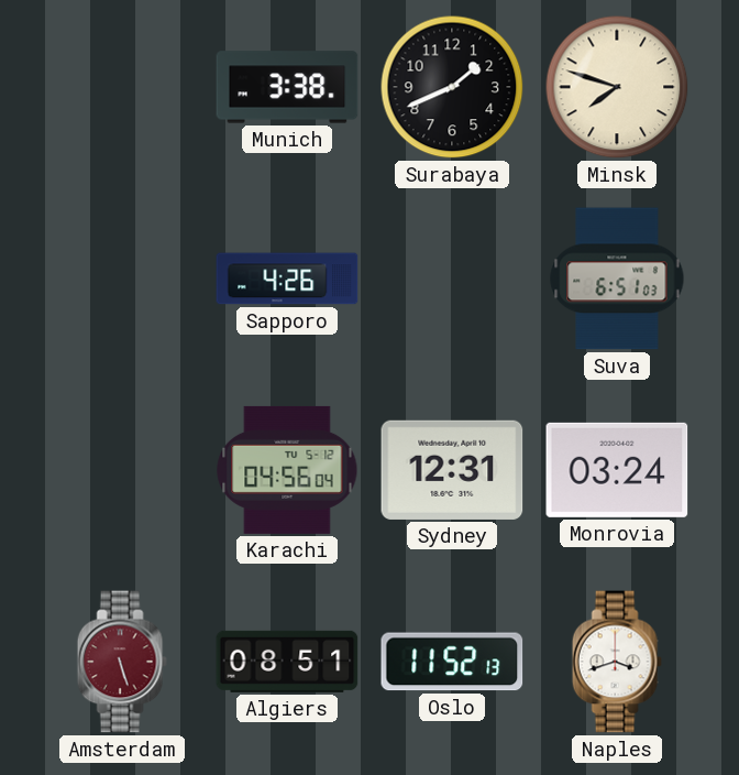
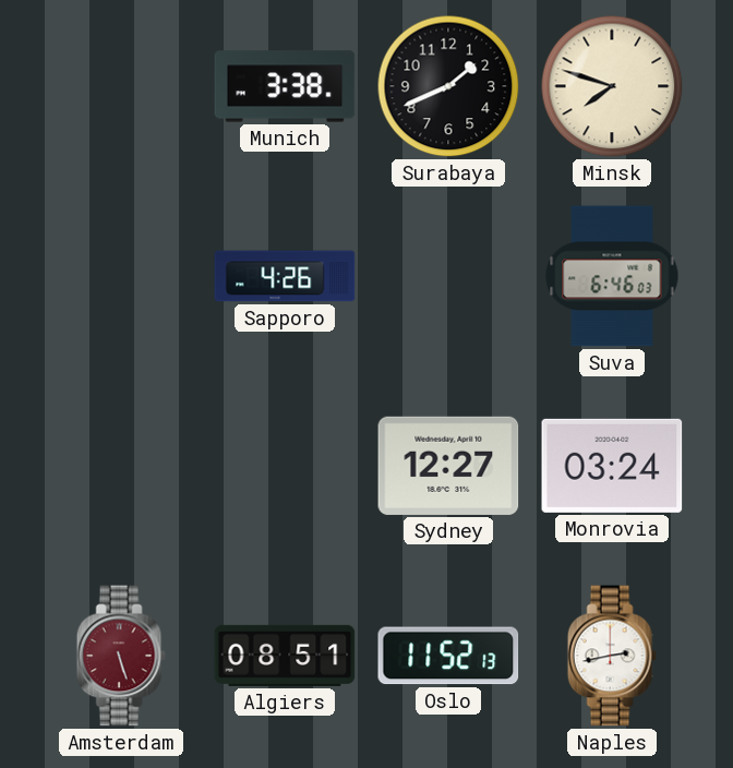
Suva: 6:51 -> 6:46
Karachi: 04:56 -> none
Sydney: 12:31 -> 12:27
Naples: 3:42 -> 2:43
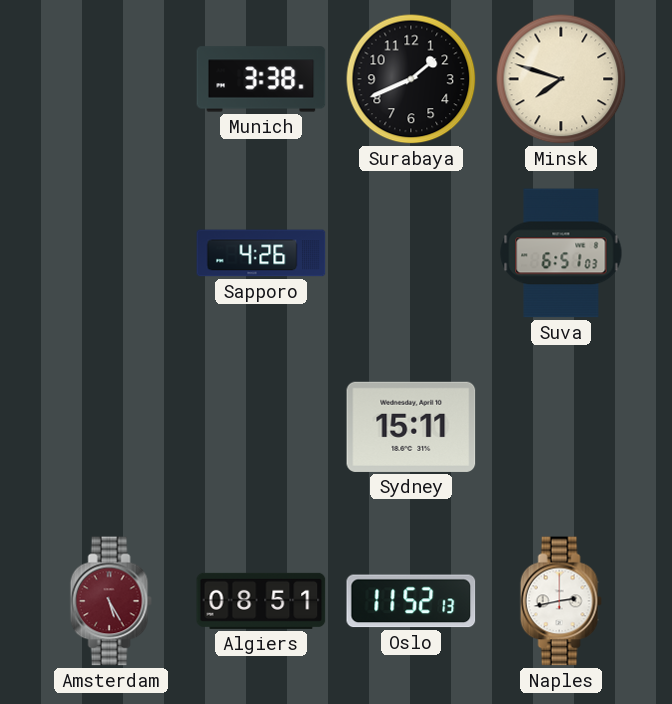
Suva: 6:46 -> 6:51
Sydney: 12:27 -> 15:11
Monrovia: 03:24 -> none
Amsterdam: 5:27 -> 5:25
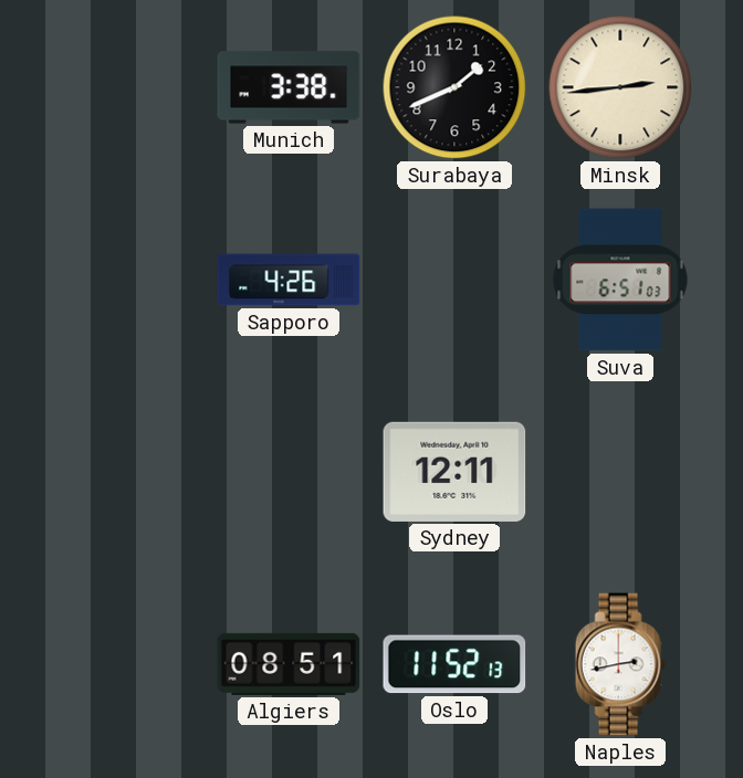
Minsk: 7:48 -> 2:44
Sydney: 15:11 -> 12:11
Amsterdam: 5:25 -> none
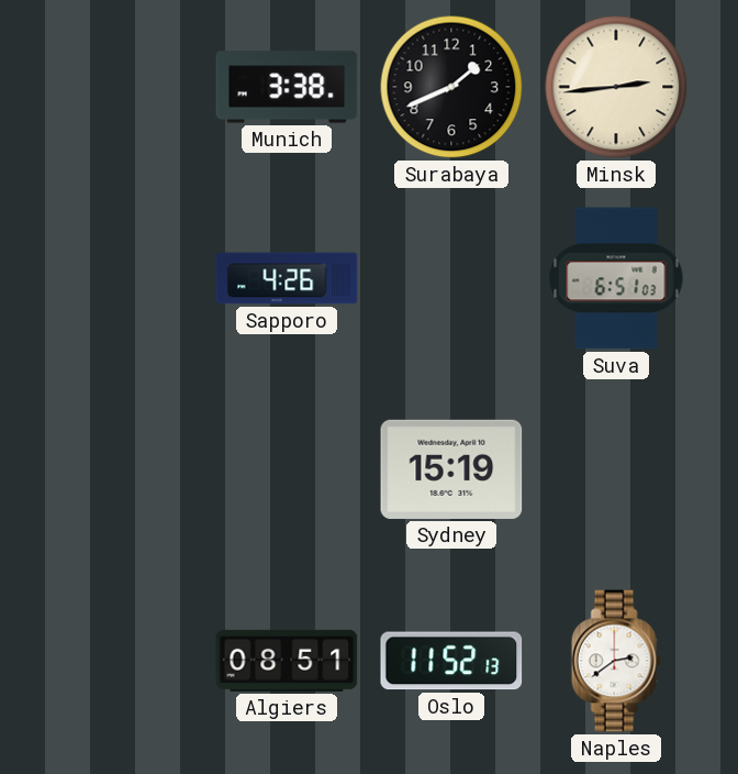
Sydney: 12:11 -> 15:19
Naples: 2:43 -> 2:39
